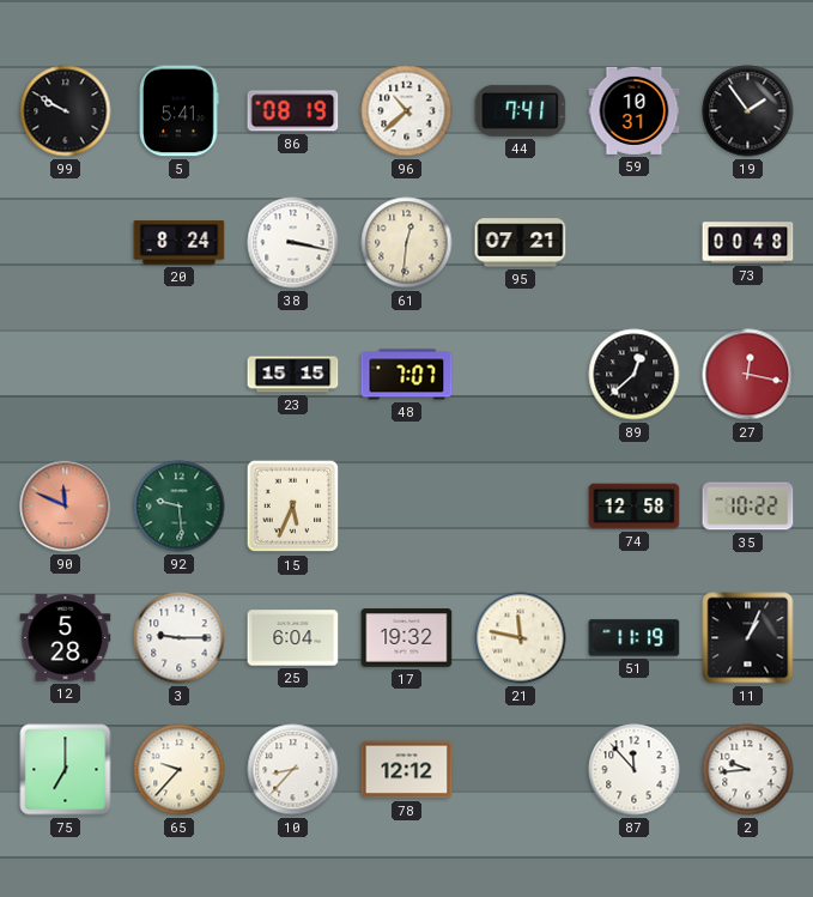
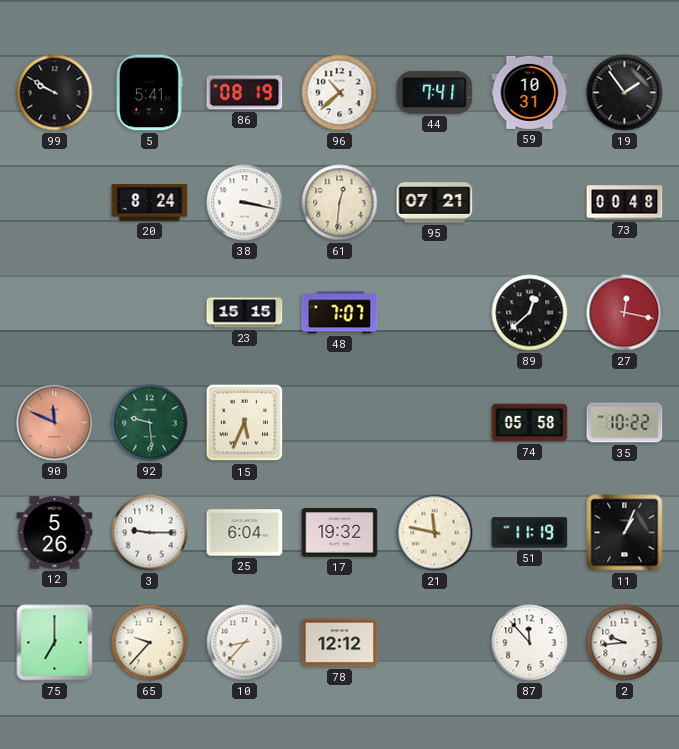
74: 12:58 -> 05:58
12: 5:28 -> 5:26
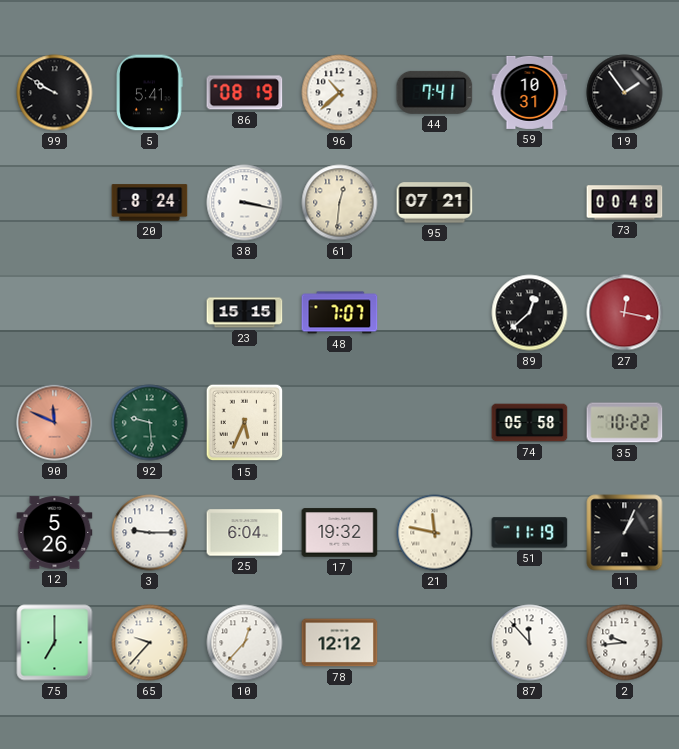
10: 8:37 -> 12:37
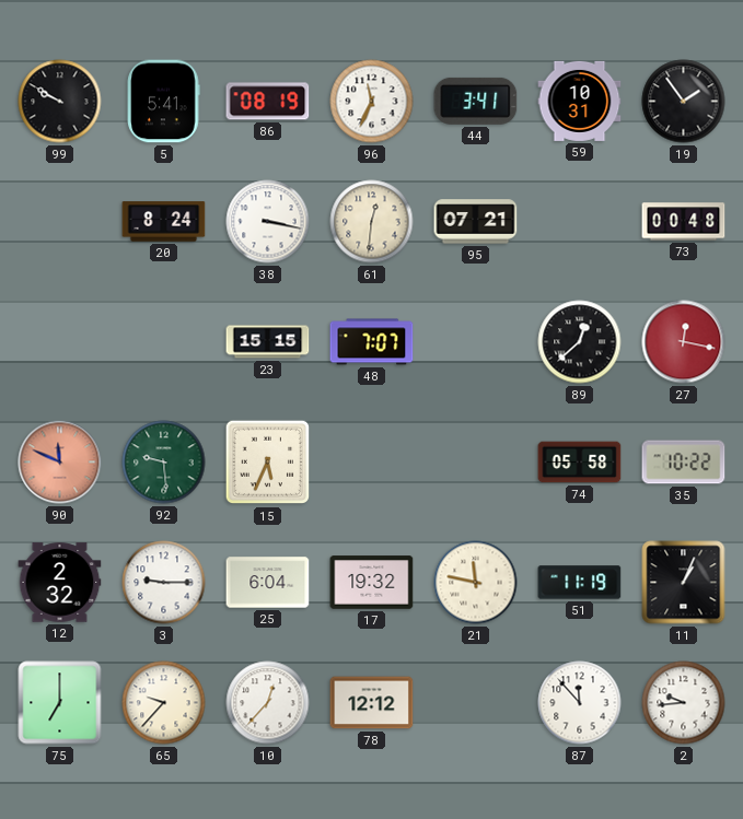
96: 10:38 -> 11:34
44: 7:41 -> 3:41
12: 5:26 -> 2:32
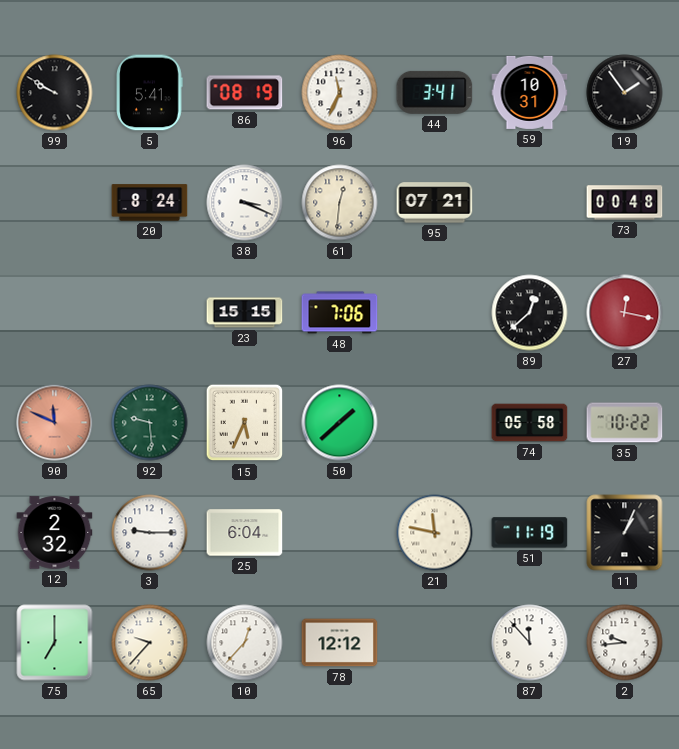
38: 3:17 -> 3:19
48: 7:07 -> 7:06
50: none -> 1:38
17: 19:32 -> none
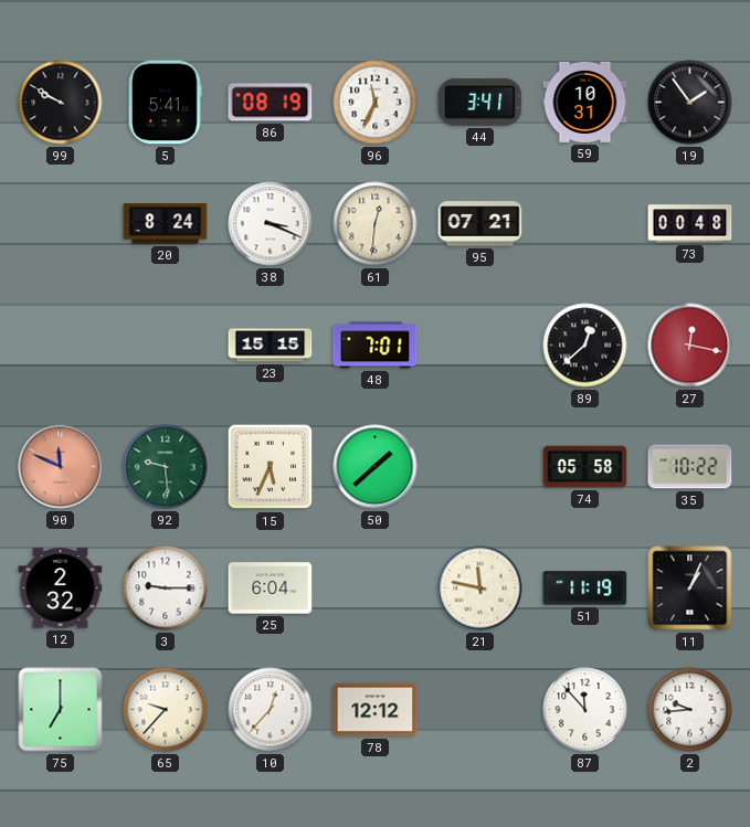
48: 7:06 -> 7:01
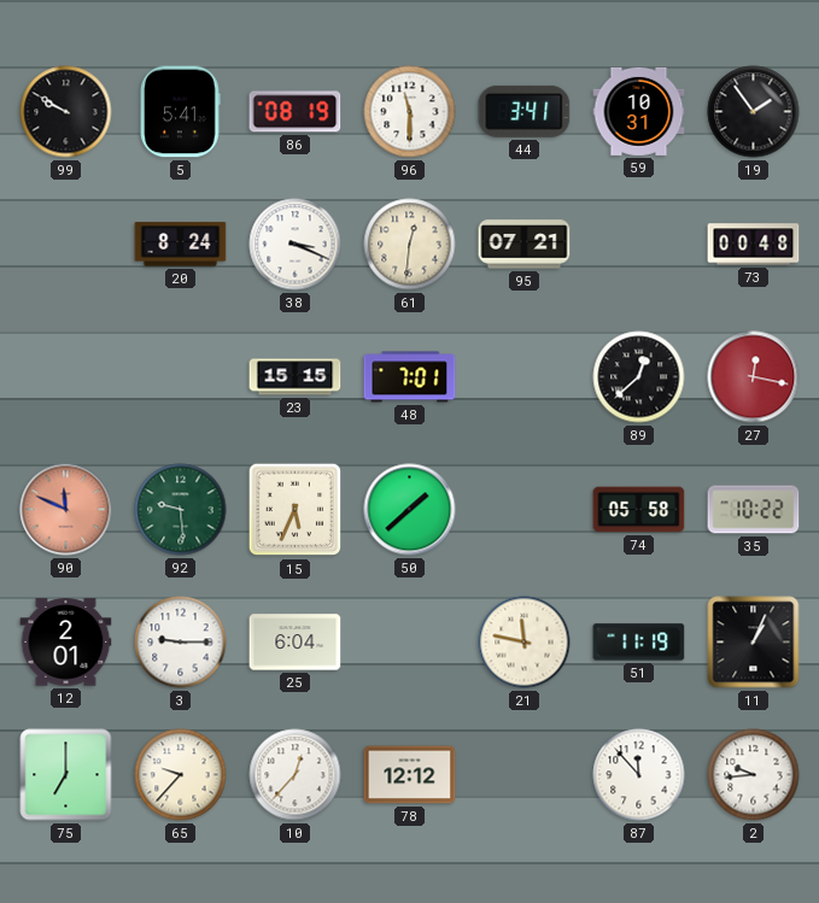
96: 11:34 -> 11:30
12: 2:32 -> 2:01
